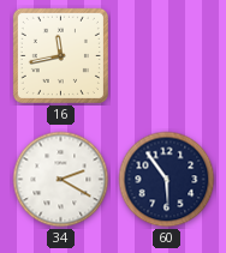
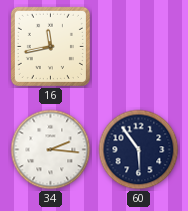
34: 2:20 -> 2:16
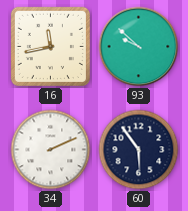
93: none -> 9:52
34: 2:16 -> 2:11
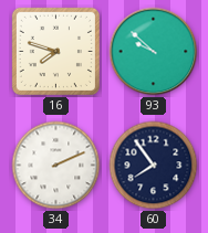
16: 11:43 -> 7:48
60: 5:54 -> 7:54
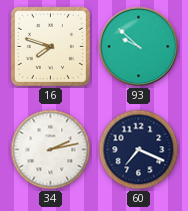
34: 2:11 -> 2:13
60: 7:54 -> 7:19
